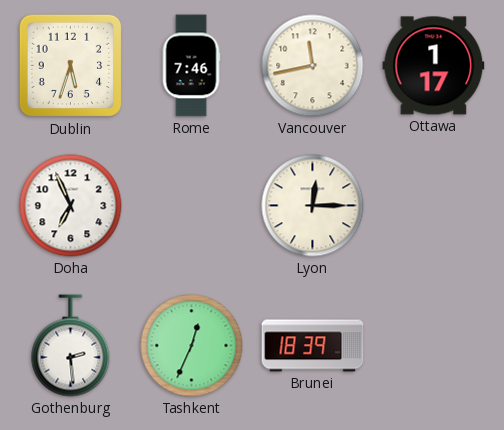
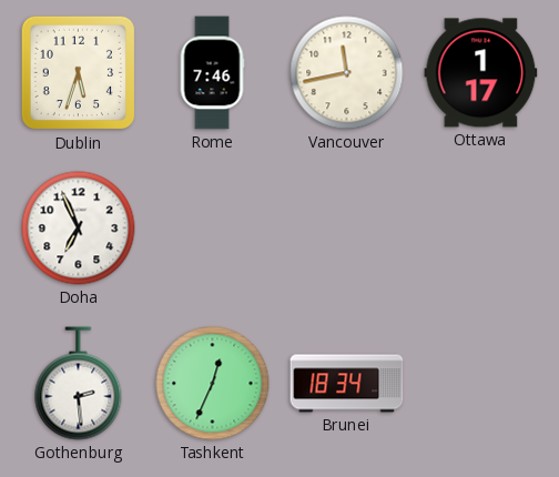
Lyon: 12:15 -> none
Brunei: 18:39 -> 18:34
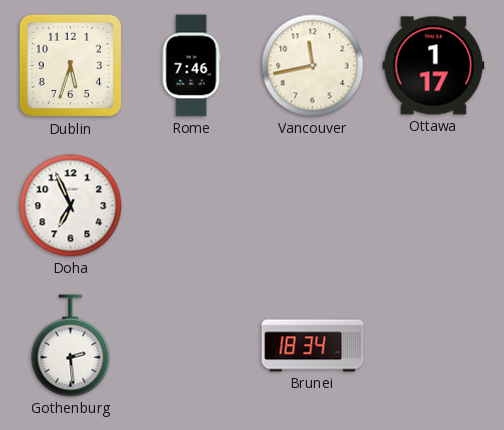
Tashkent: 12:34 -> none
